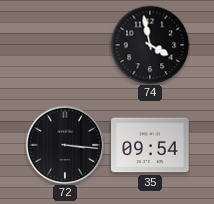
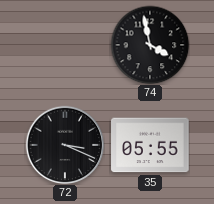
72: 3:16 -> 3:19
35: 09:54 -> 05:55
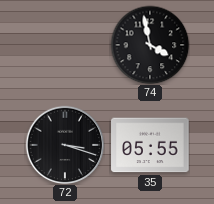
72: 3:19 -> 3:18
